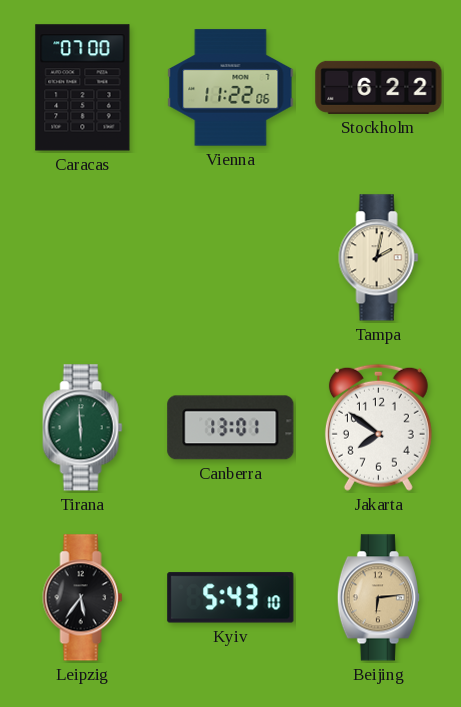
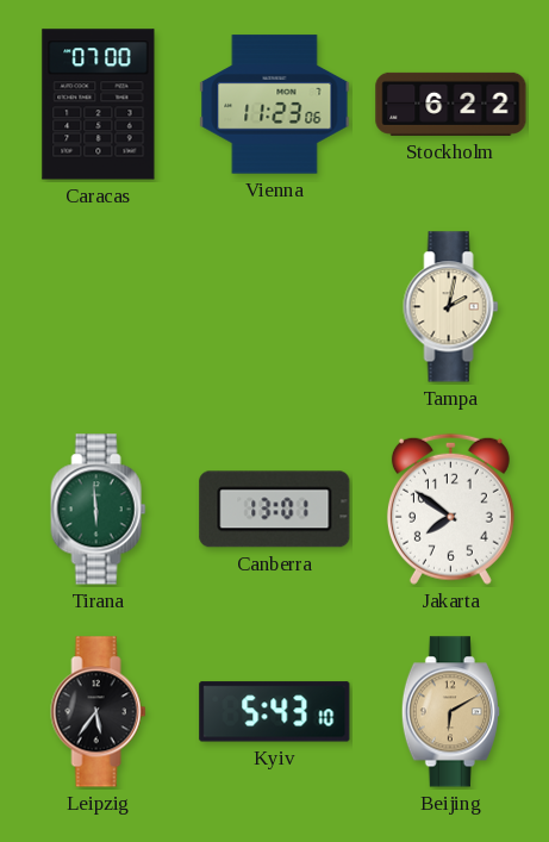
Vienna: 11:22 -> 11:23
Beijing: 6:14 -> 6:10
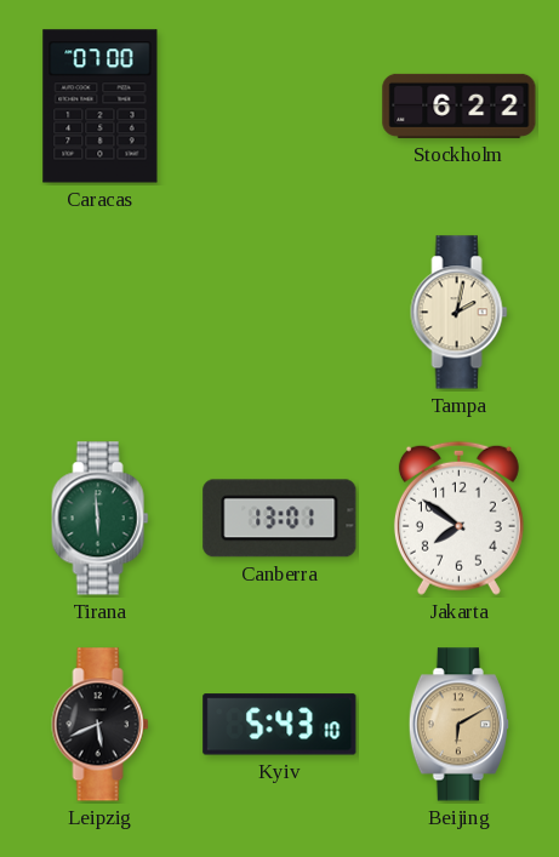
Vienna: 11:23 -> none
Leipzig: 5:36 -> 5:41
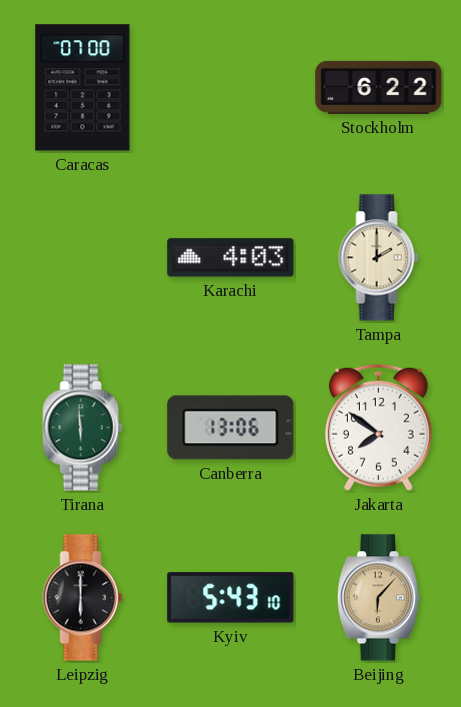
Karachi: none -> 4:03
Tampa: 2:02 -> 2:00
Canberra: 13:01 -> 13:06
Leipzig: 5:41 -> 6:00
Beijing: 6:10 -> 6:07
